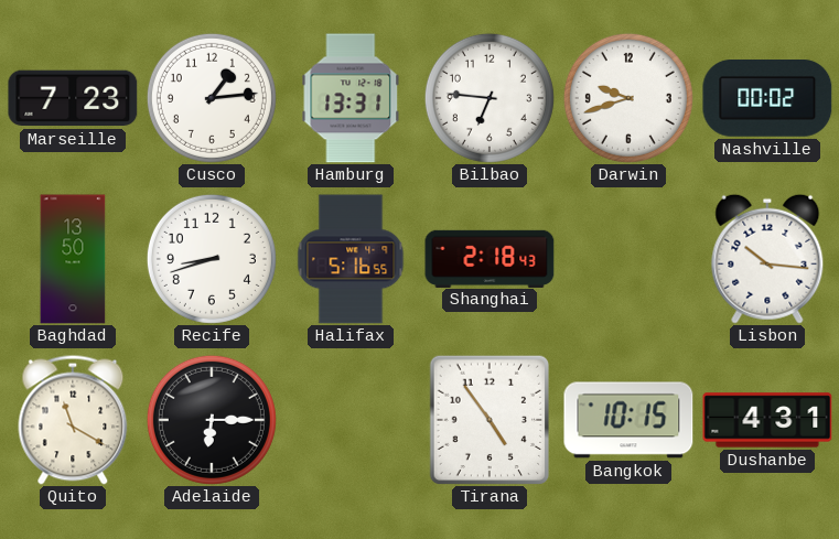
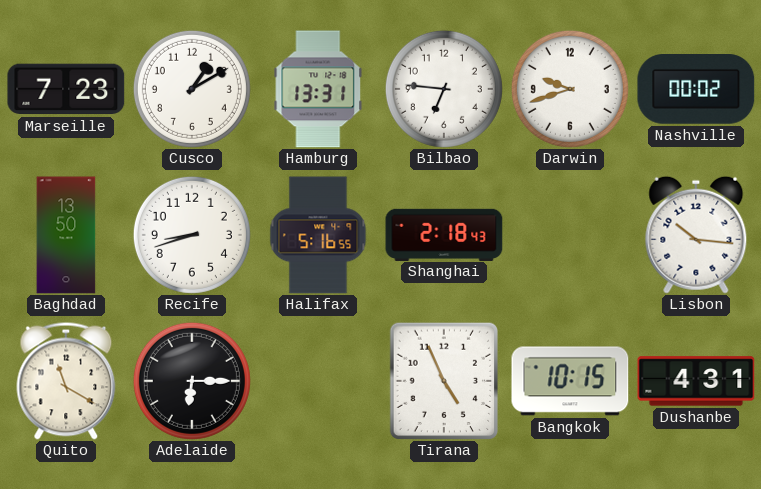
Cusco: 1:14 -> 1:10
Tirana: 4:54 -> 4:56
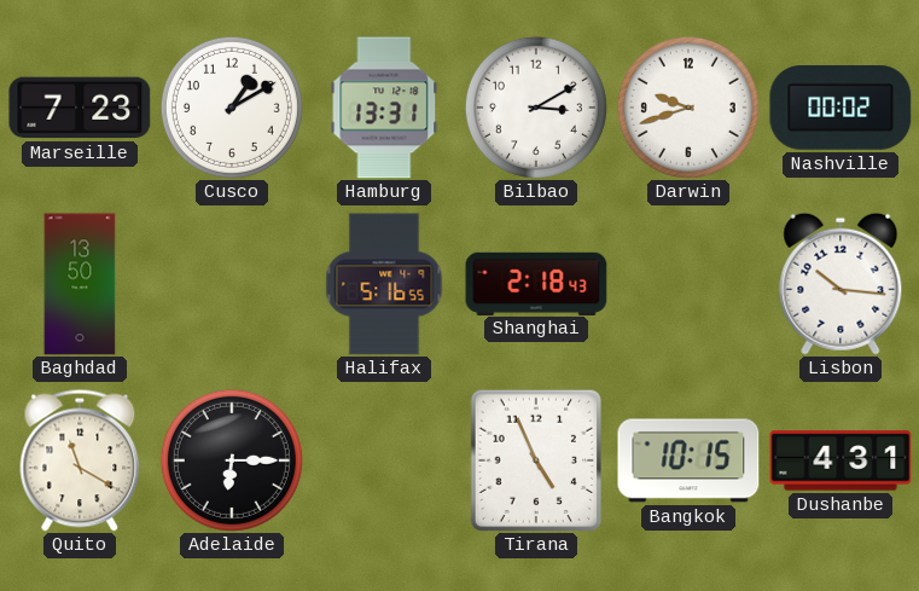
Bilbao: 6:46 -> 3:10
Recife: 8:42 -> none
